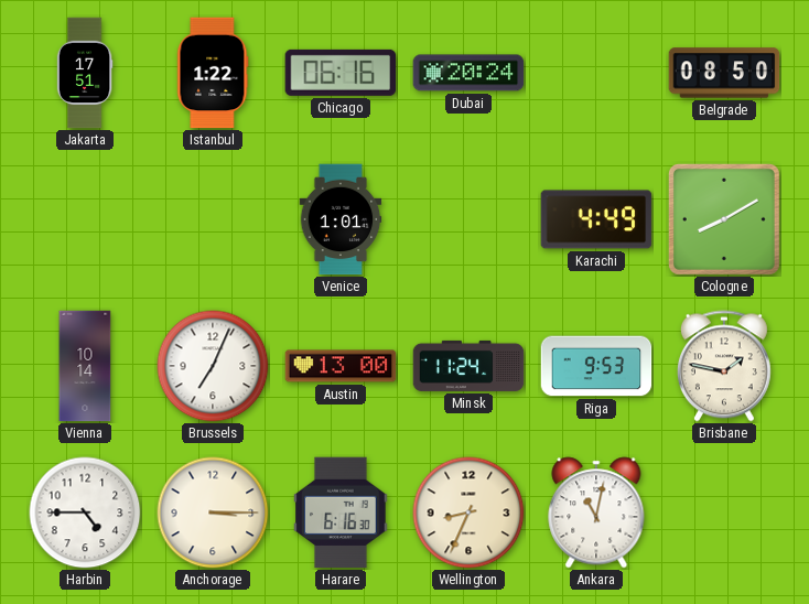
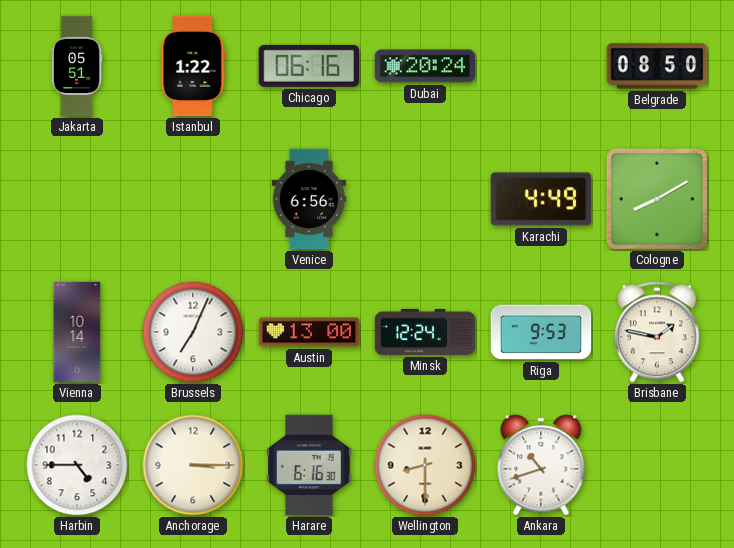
Jakarta: 17:51 -> 05:51
Venice: 1:01 -> 6:56
Minsk: 11:24 -> 12:24
Wellington: 8:34 -> 8:30
Ankara: 11:02 -> 10:42
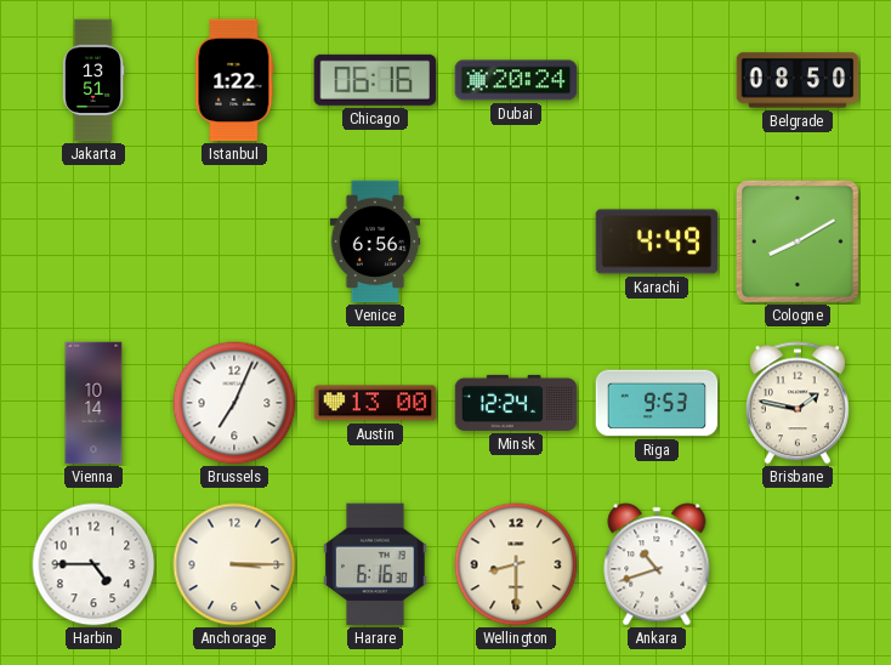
Jakarta: 05:51 -> 13:51
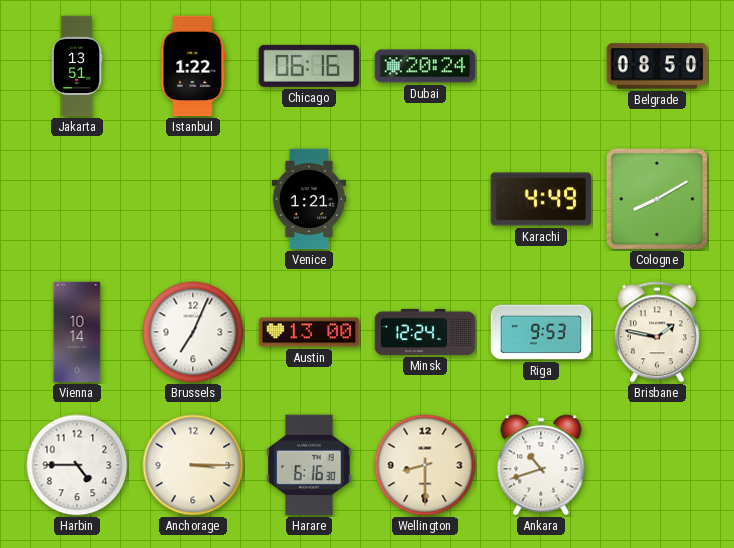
Venice: 6:56 -> 1:21
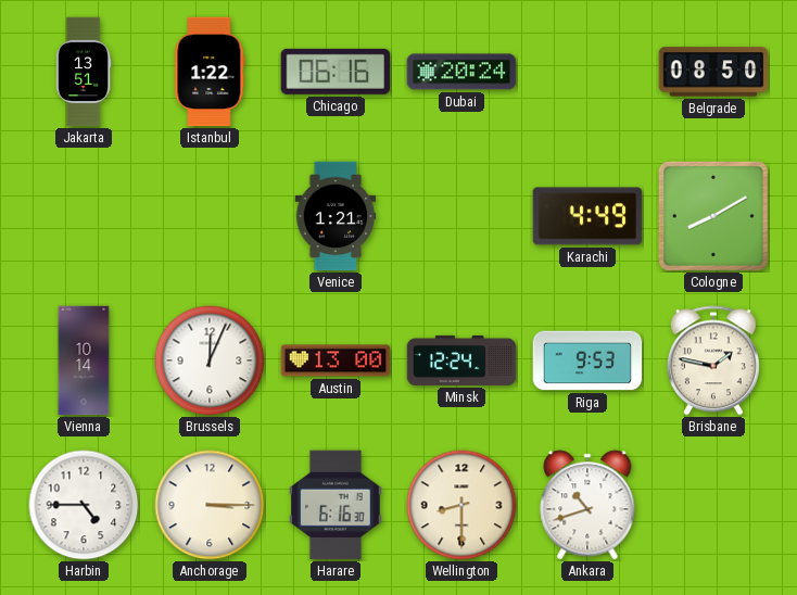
Brussels: 7:04 -> 12:04
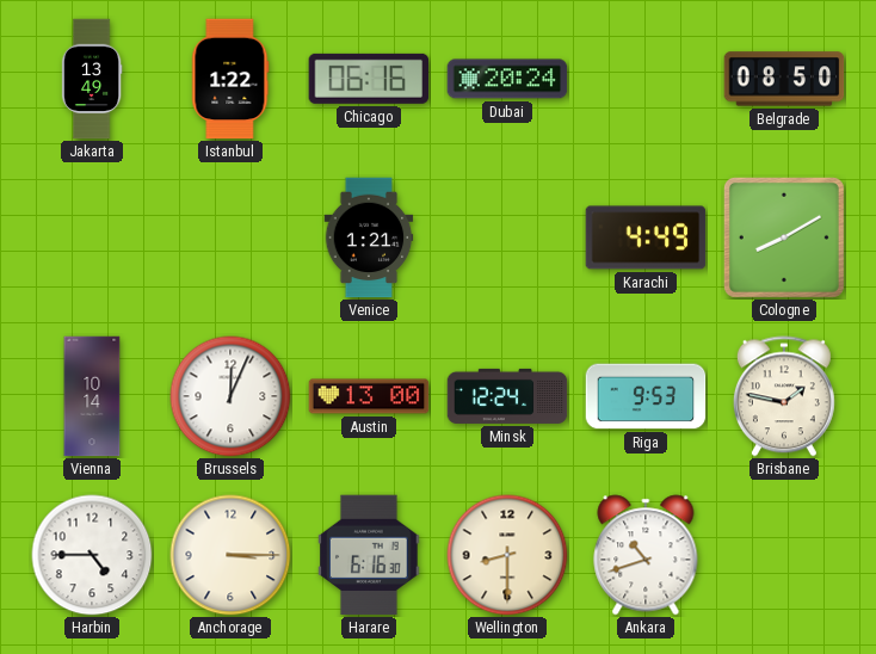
Jakarta: 13:51 -> 13:49
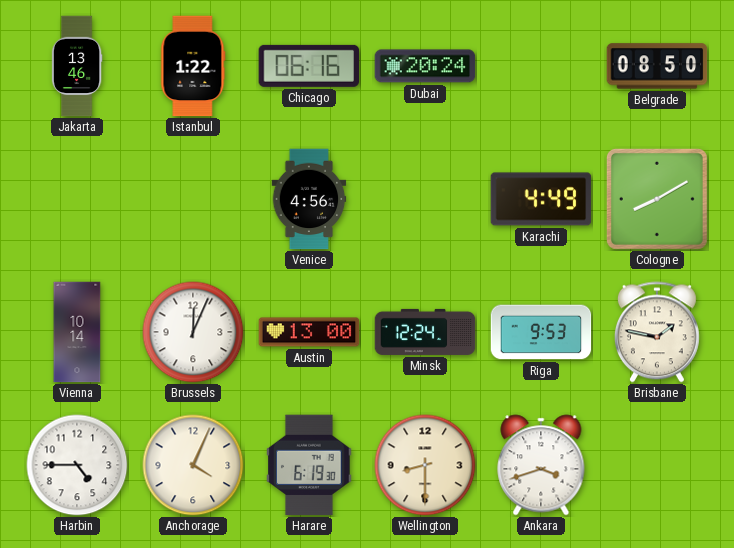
Jakarta: 13:49 -> 13:46
Venice: 1:21 -> 4:56
Anchorage: 3:15 -> 4:04
Harare: 6:16 -> 6:19
Ankara: 10:42 -> 3:42
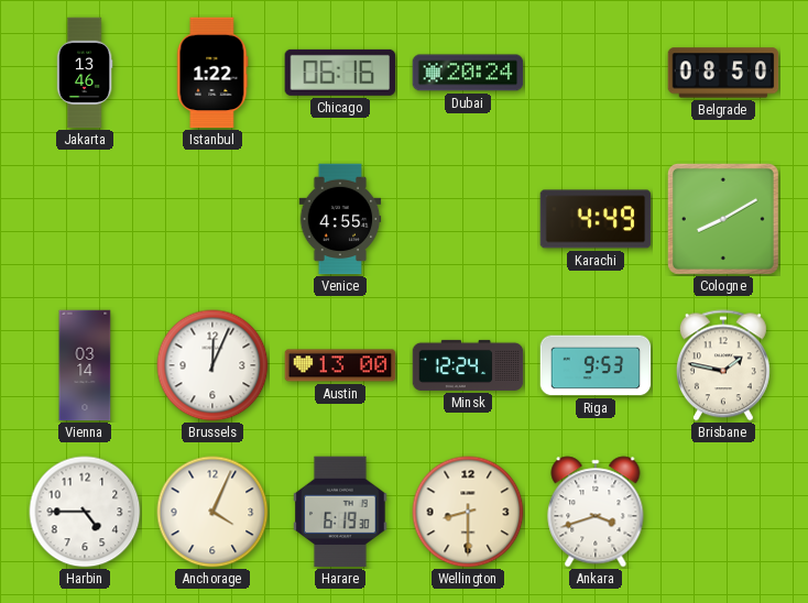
Venice: 4:56 -> 4:55
Vienna: 10:14 -> 03:14
